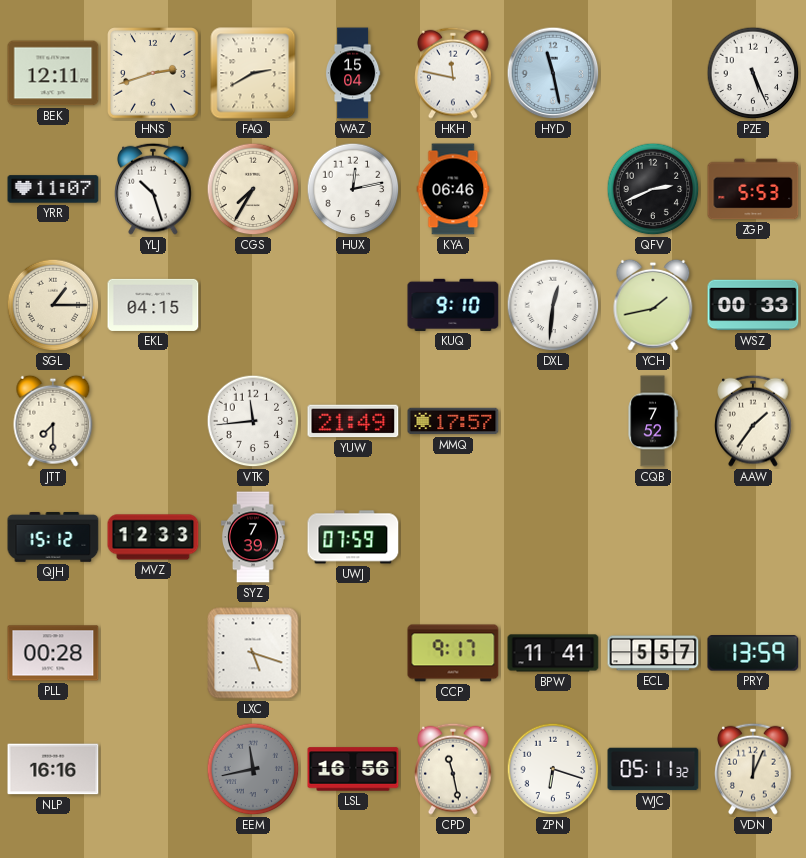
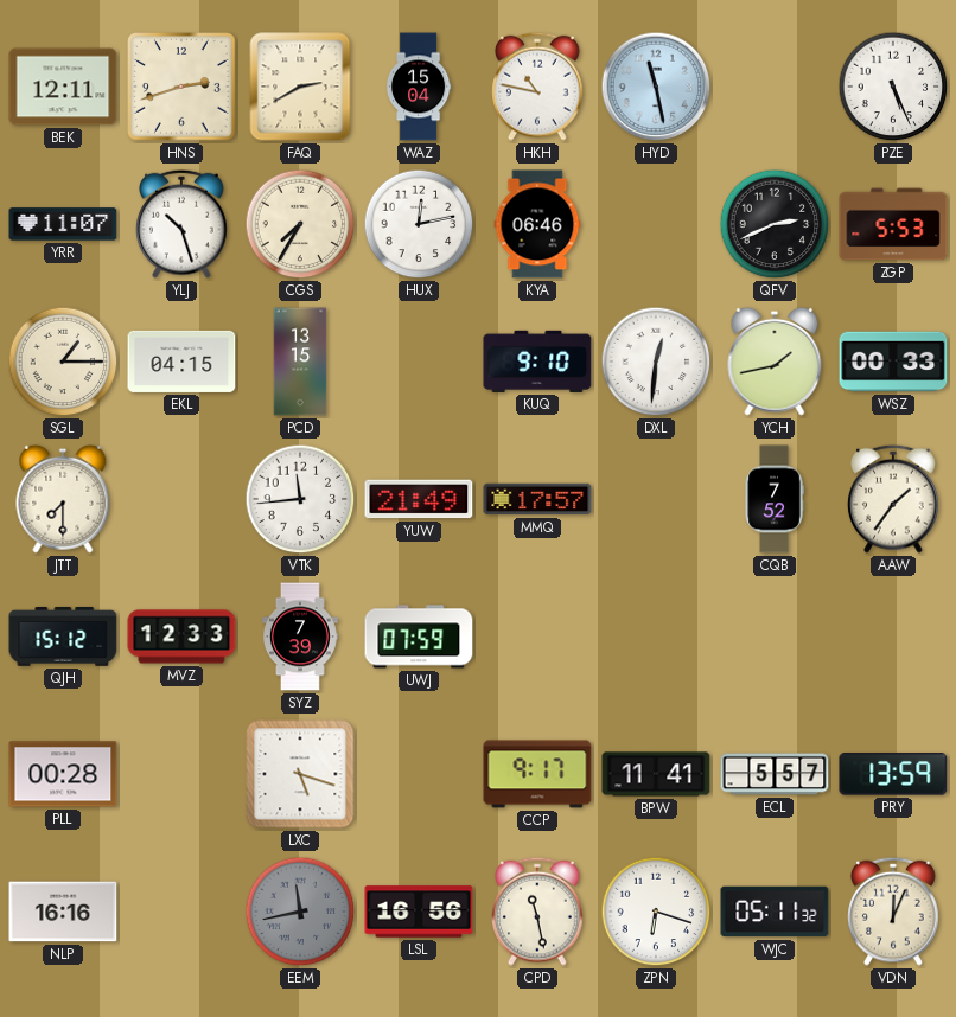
HKH: 11:47 -> 10:47
PCD: none -> 13:15
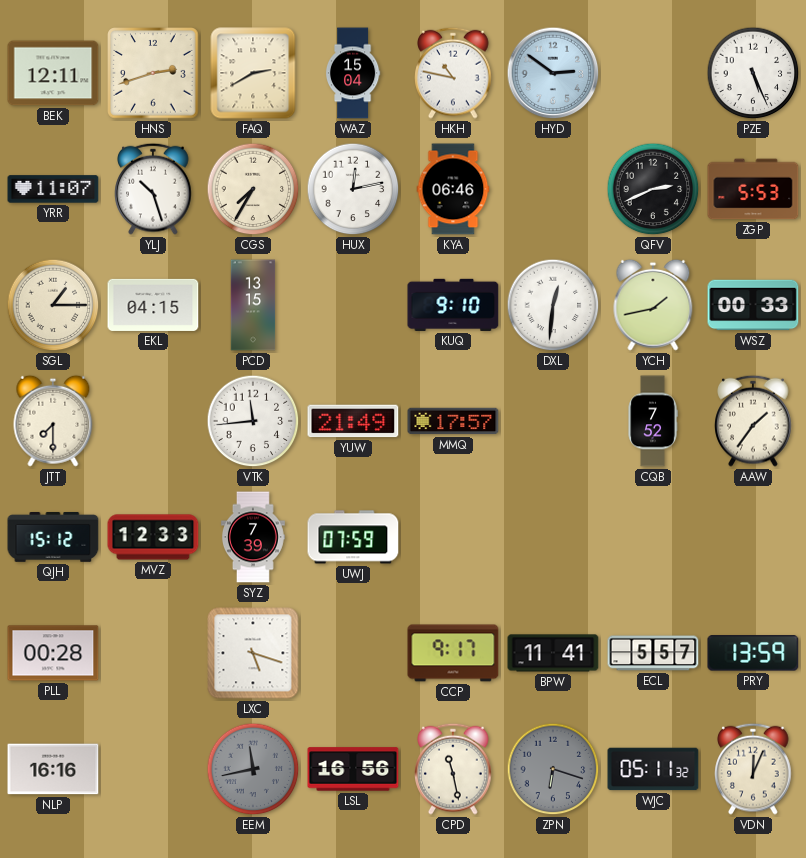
HYD: 11:28 -> 2:51
ZPN dial: white -> grey
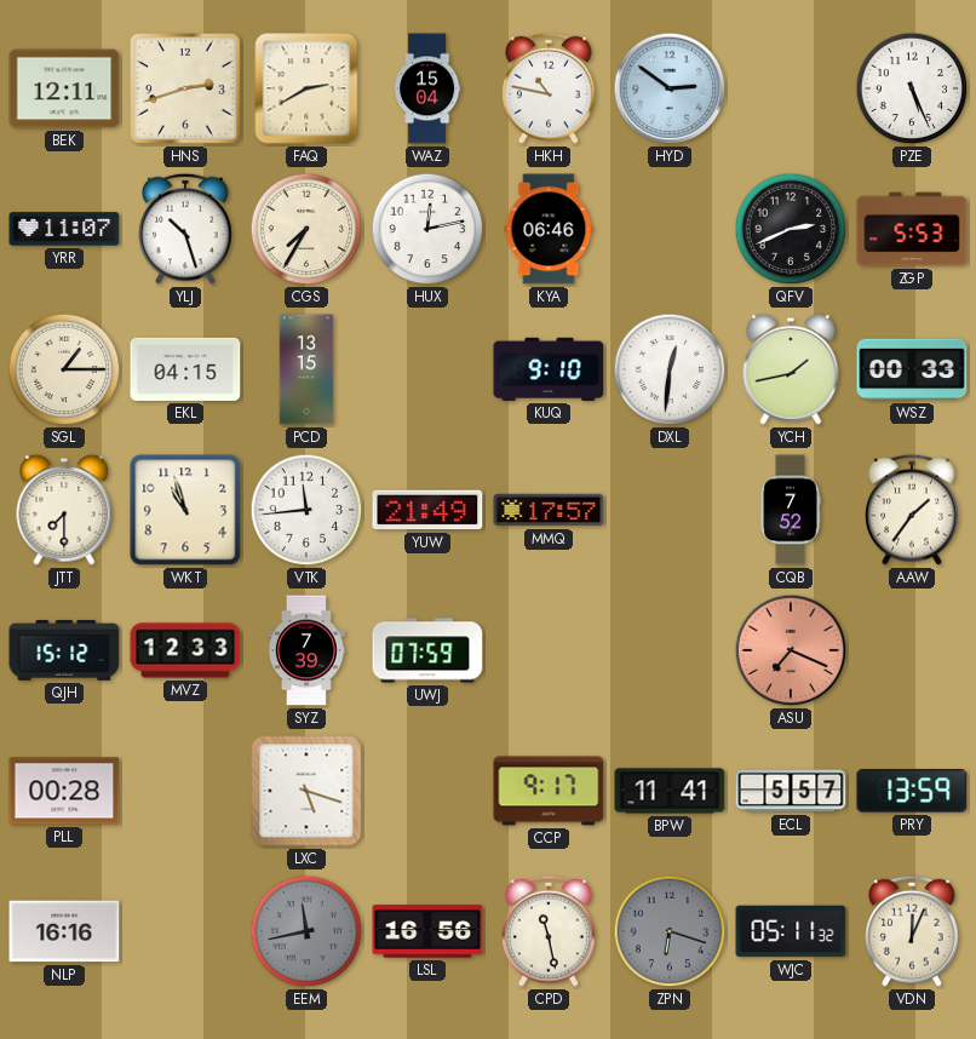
WKT: none -> 10:57
ASU: none -> 7:19
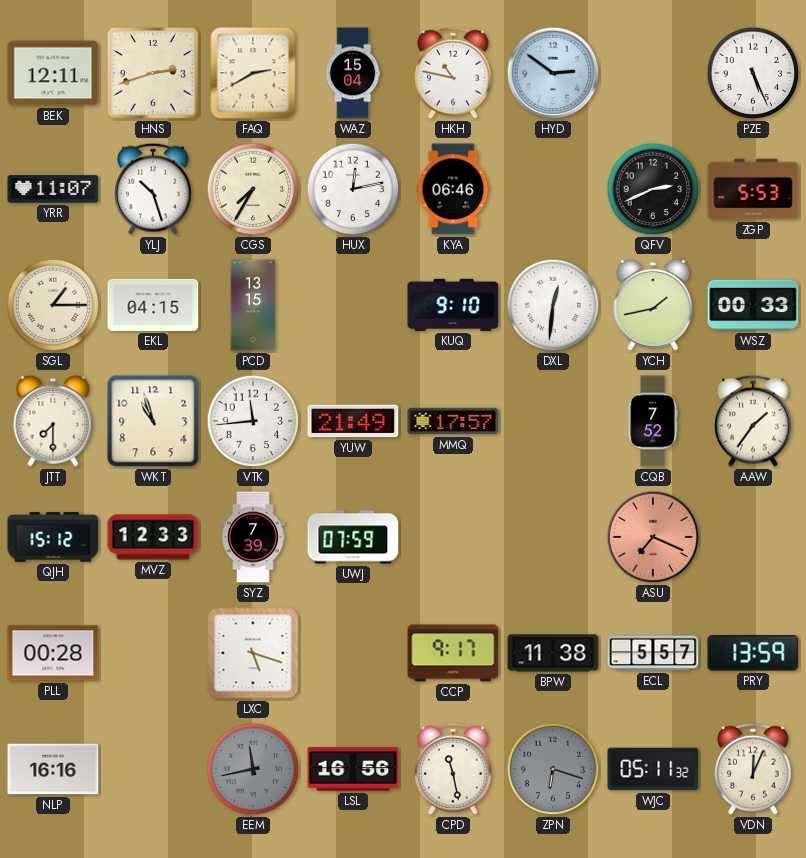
BPW: 11:41 -> 11:38
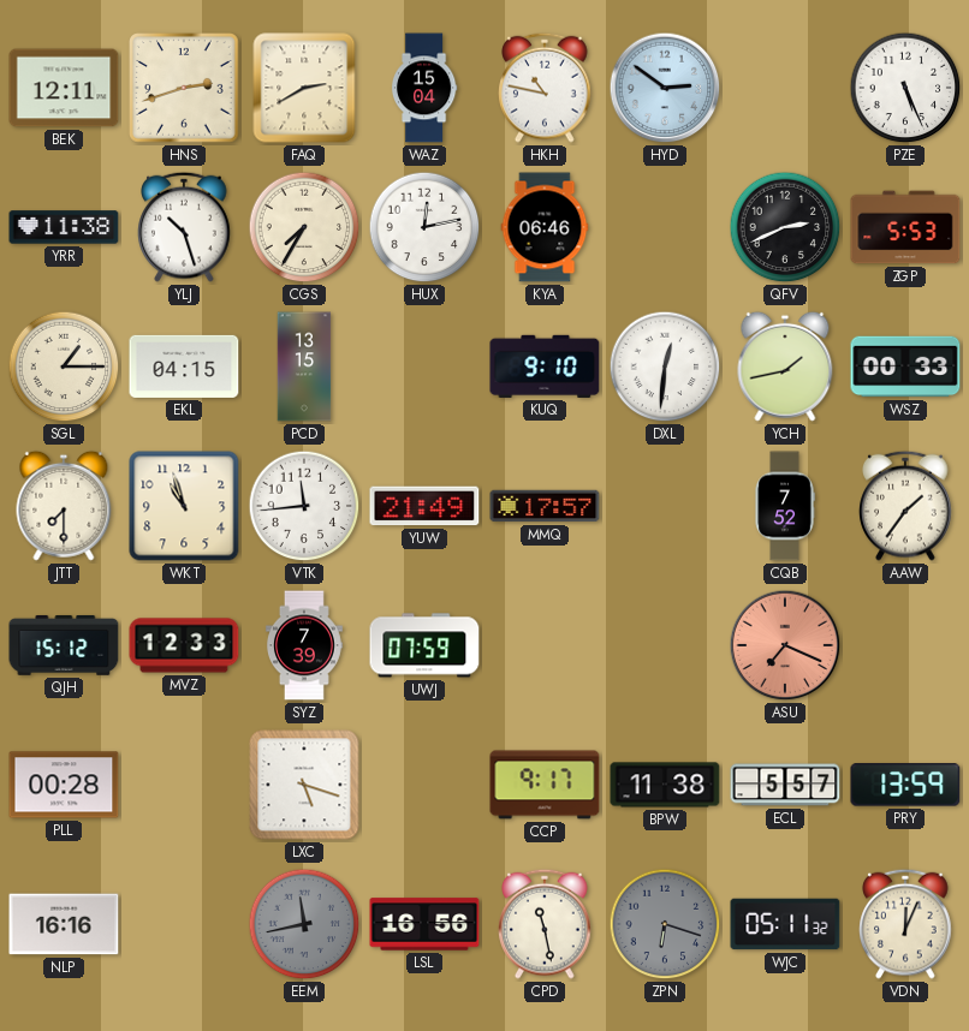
YRR: 11:07 -> 11:38
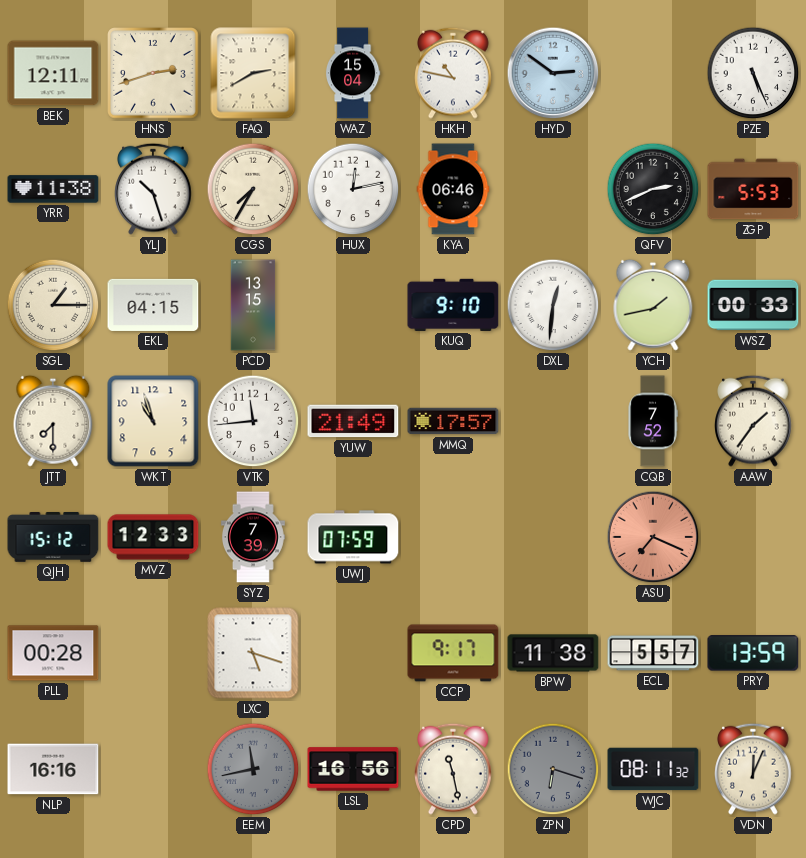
WJC: 05:11 -> 08:11
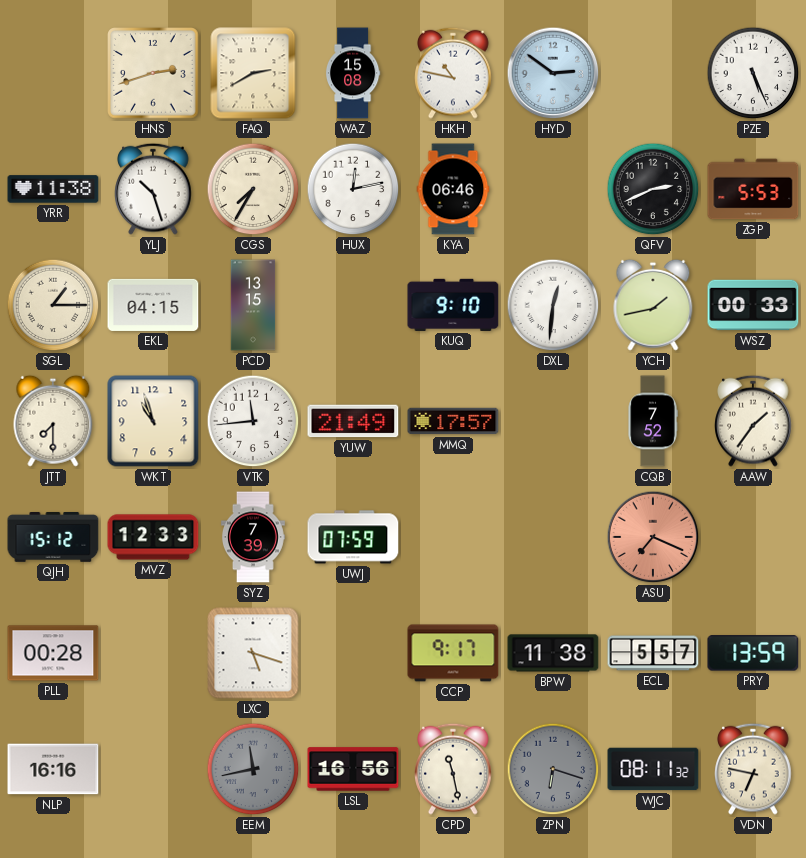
BEK: 12:11 -> none
WAZ: 15:04 -> 15:08
VDN: 12:04 -> 6:47
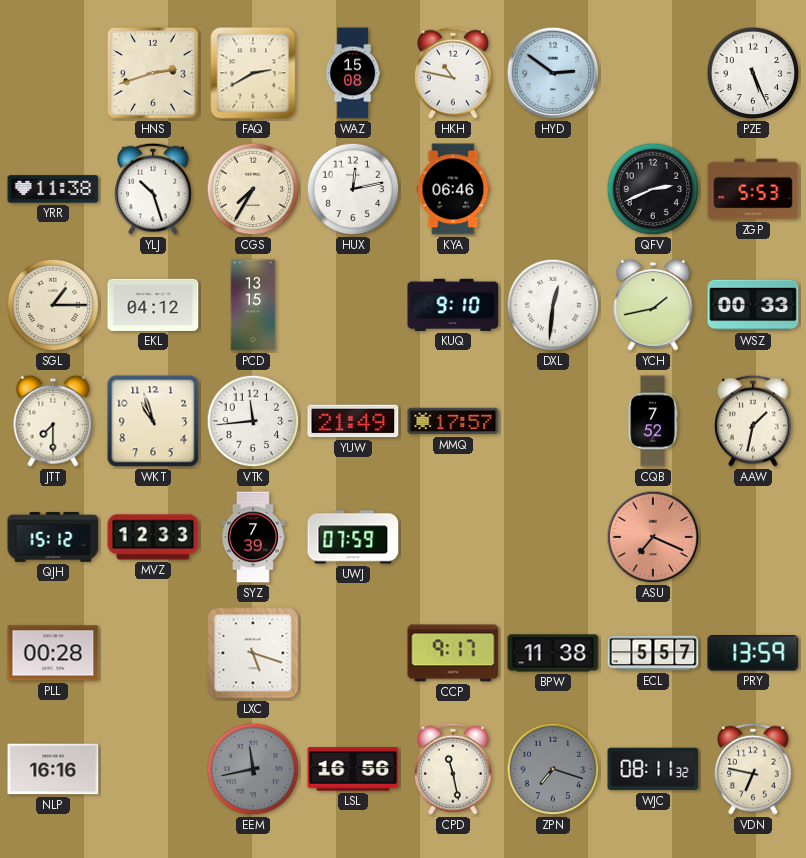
EKL: 04:15 -> 04:12
AAW: 1:36 -> 1:32
ZPN: 6:18 -> 7:18
